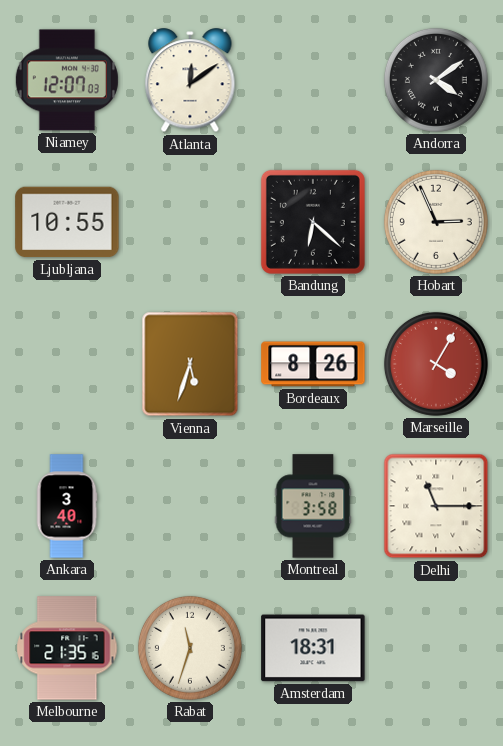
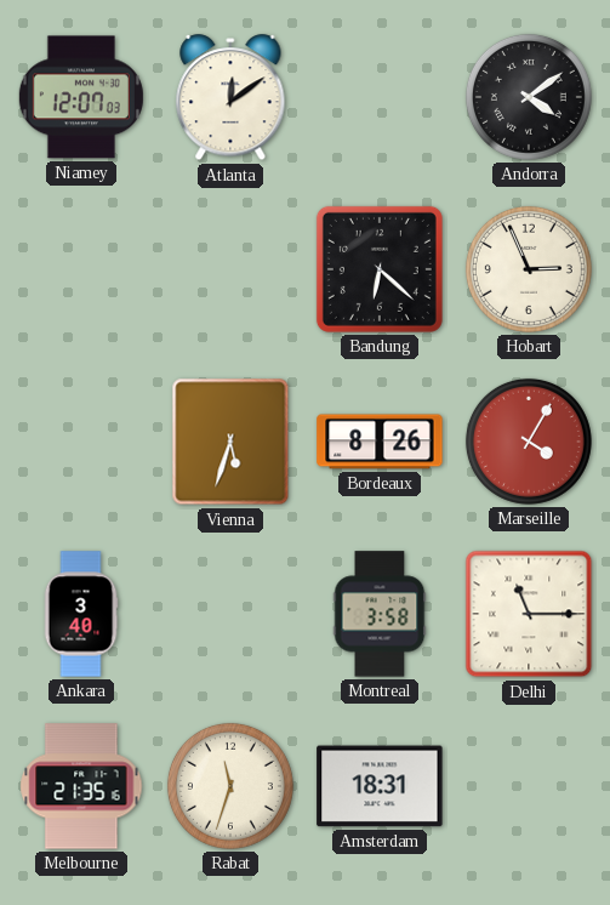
Ljubljana: 10:55 -> none
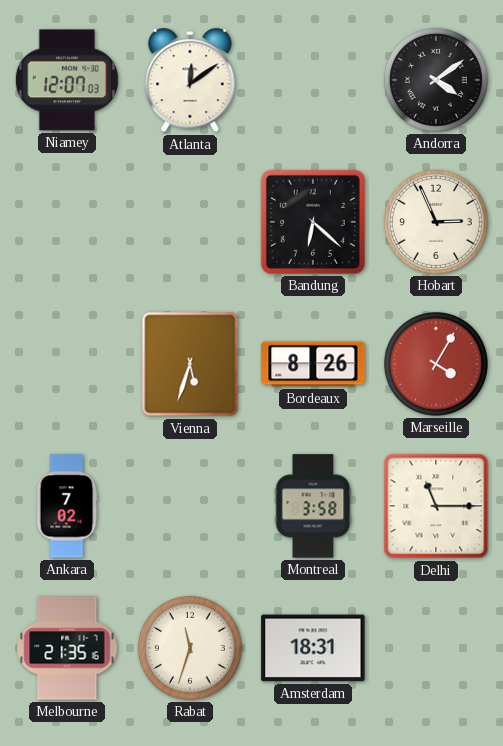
Ankara: 3:40 -> 7:02
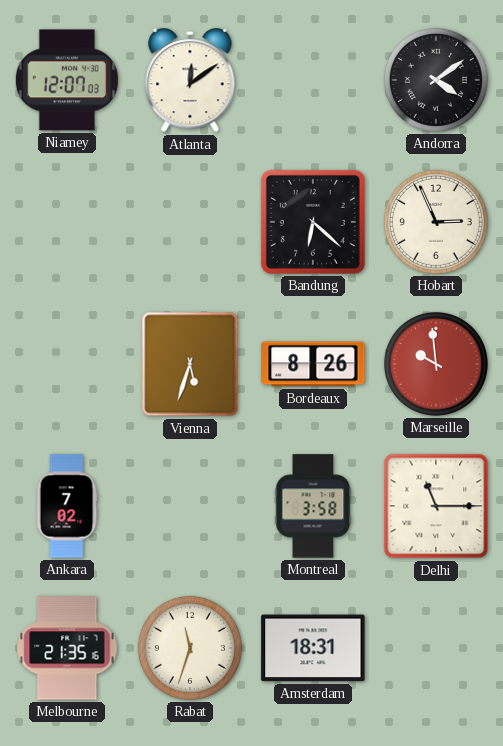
Marseille: 4:05 -> 9:59
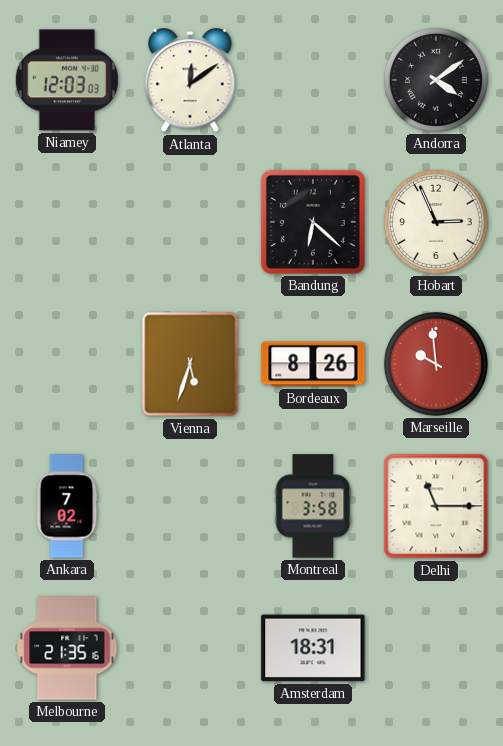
Niamey: 12:07 -> 12:03
Rabat: 11:33 -> none
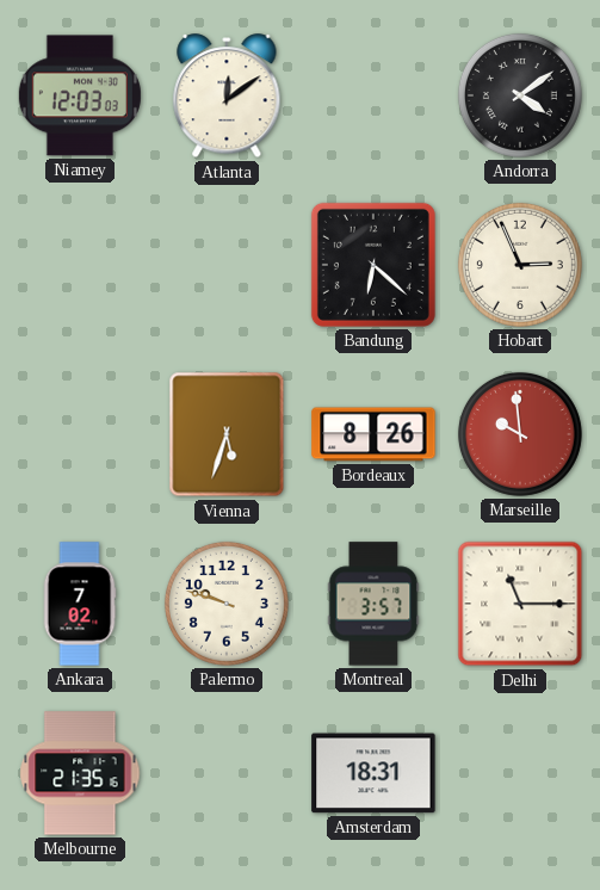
Palermo: none -> 9:48
Montreal: 3:58 -> 3:57
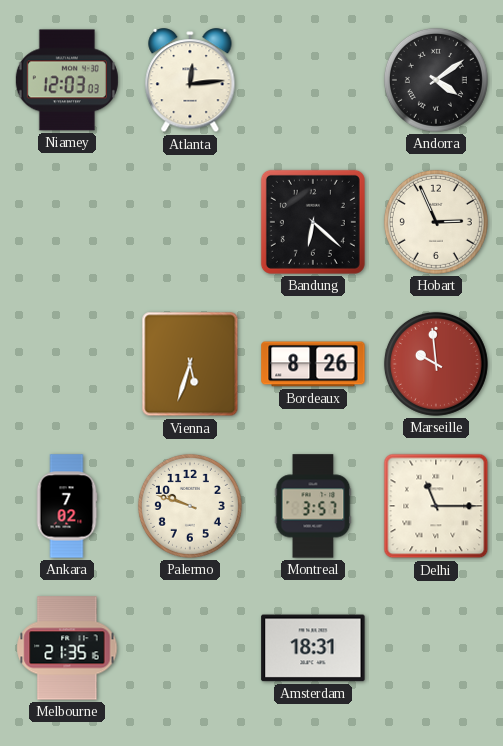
Atlanta: 12:09 -> 12:14
